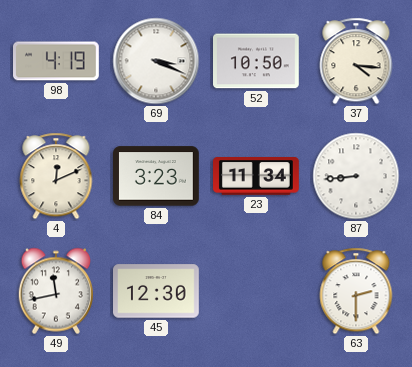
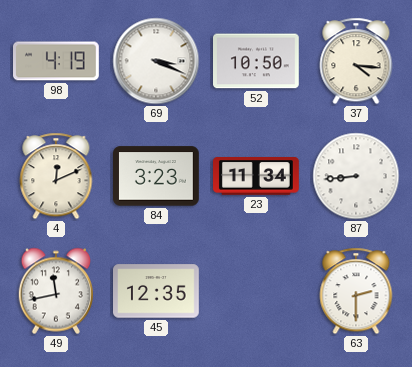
45: 12:30 -> 12:35
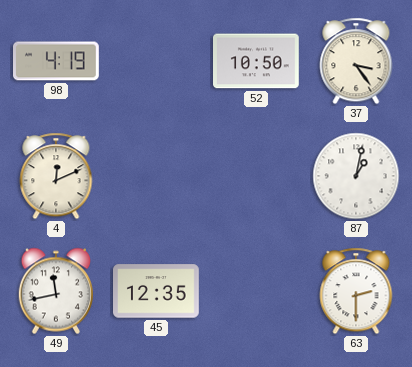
69: 3:19 -> none
37: 4:16 -> 3:24
84: 3:23 -> none
23: 11:34 -> none
87: 8:44 -> 1:02
